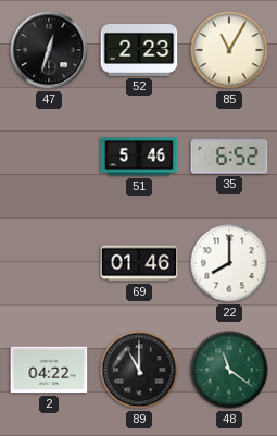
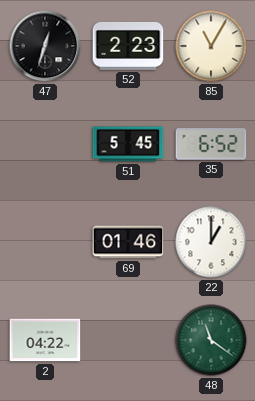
51: 5:46 -> 5:45
22: 8:00 -> 1:00
89: 11:00 -> none
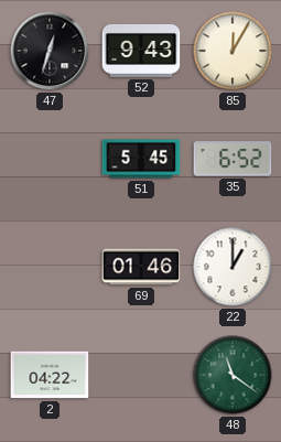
52: 2:23 -> 9:43
85: 11:05 -> 12:05
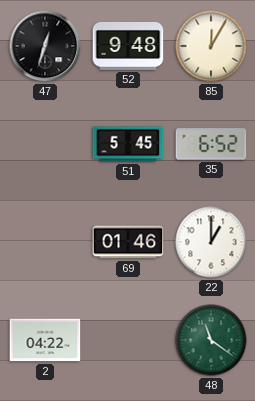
52: 9:43 -> 9:48
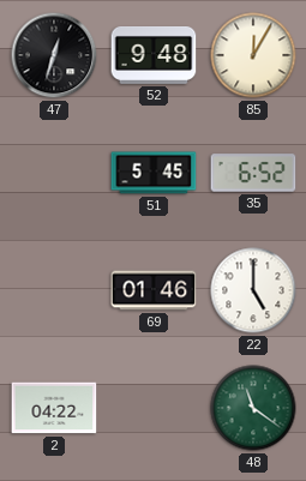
22: 1:00 -> 5:00
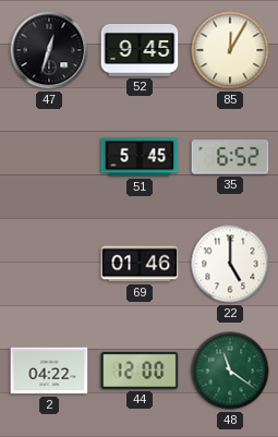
52: 9:48 -> 9:45
44: none -> 12:00
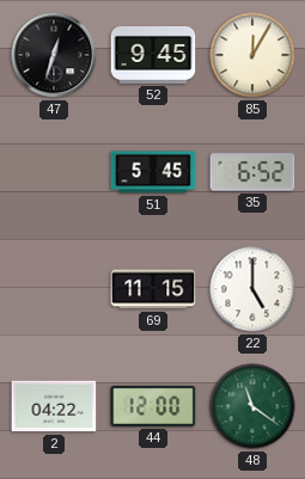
69: 01:46 -> 11:15
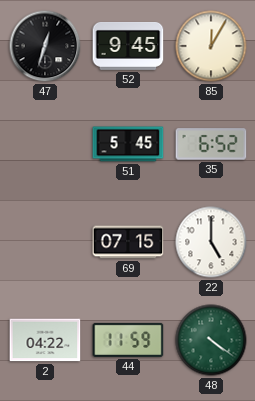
69: 11:15 -> 07:15
44: 12:00 -> 11:59
48: 11:21 -> 4:21
